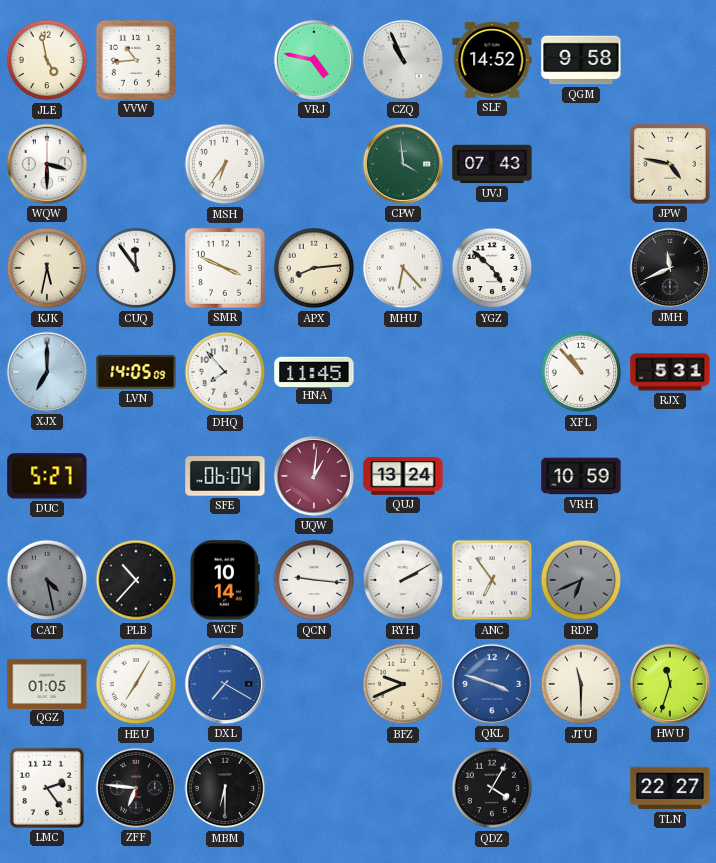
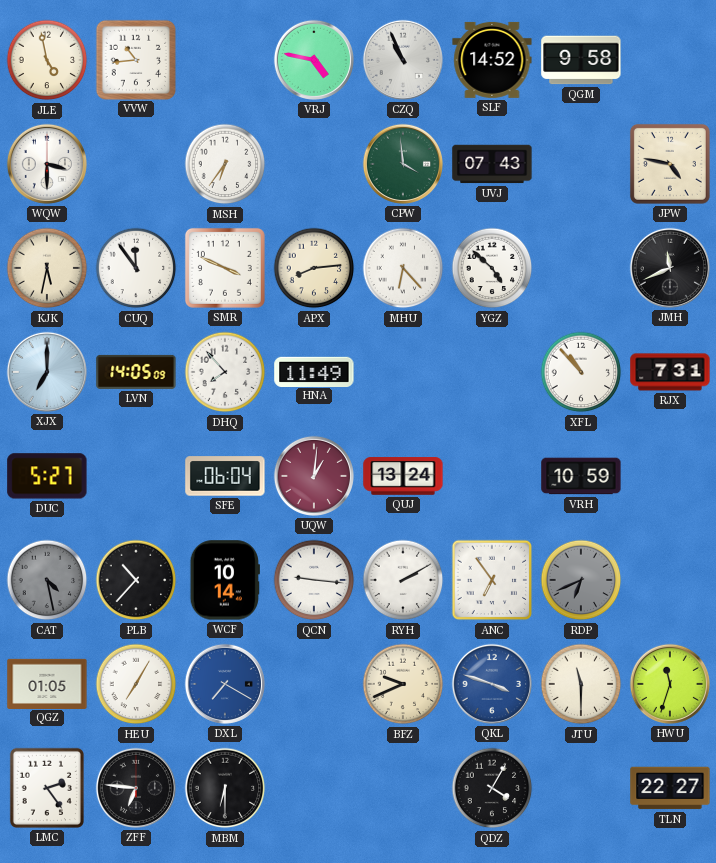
HNA: 11:45 -> 11:49
RJX: 5:31 -> 7:31
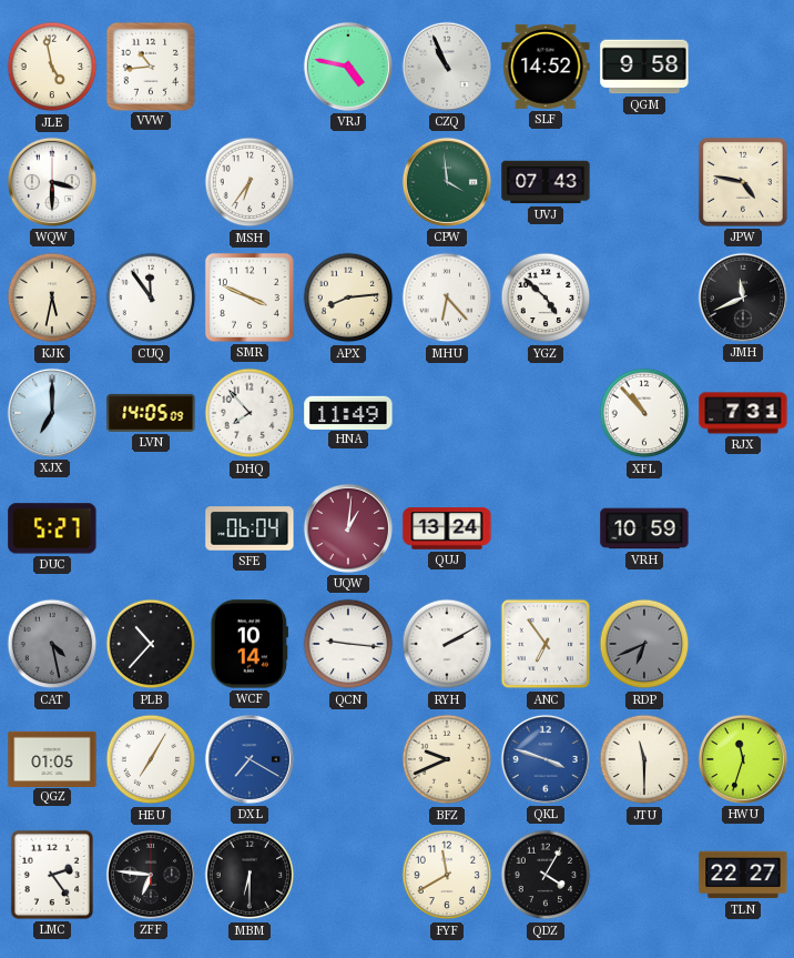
FYF: none -> 11:40
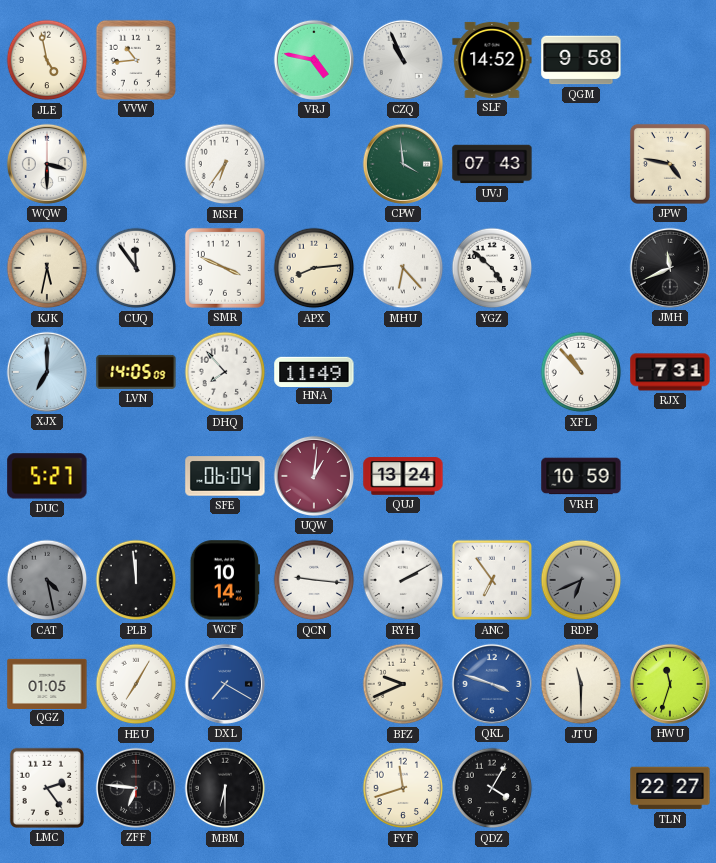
PLB: 10:37 -> 11:59
FYF: 11:40 -> 11:42
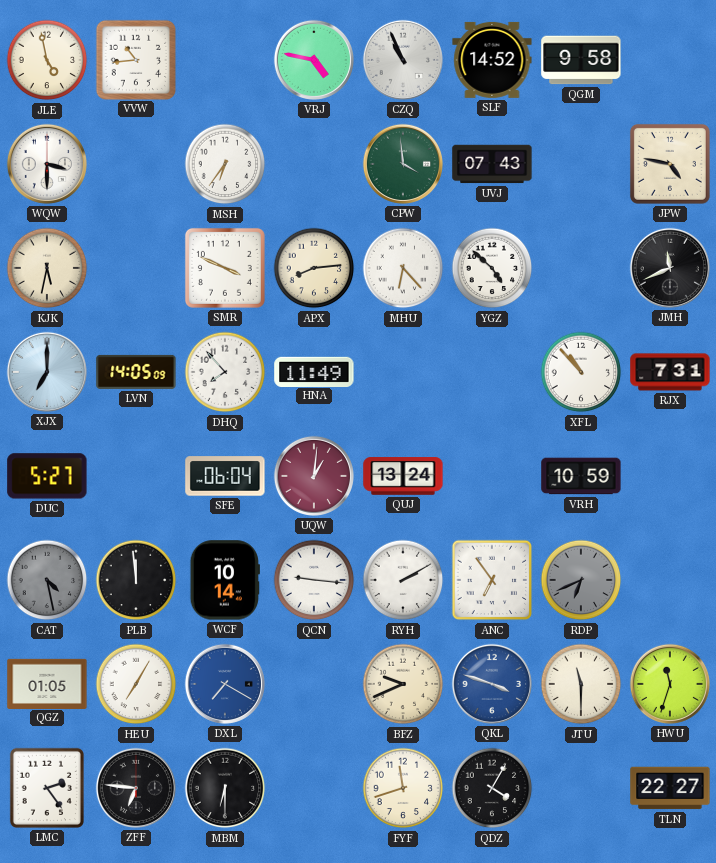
CUQ: 11:54 -> none
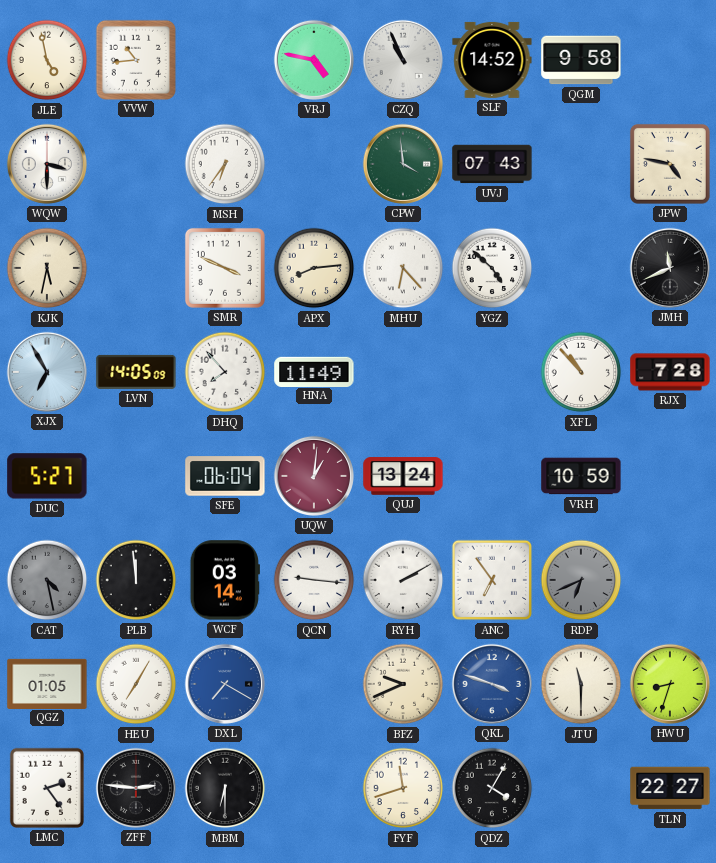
XJX: 7:00 -> 6:55
RJX: 7:31 -> 7:28
WCF: 10:14 -> 03:14
HWU: 11:33 -> 8:33
ZFF: 6:46 -> 2:46
